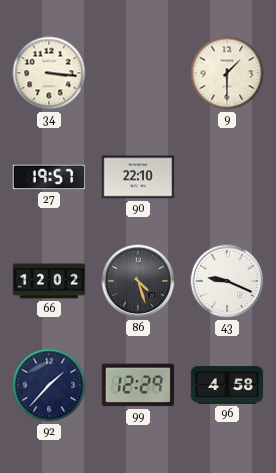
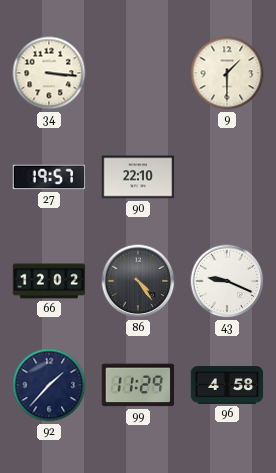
86: 4:27 -> 4:24
99: 12:29 -> 11:29
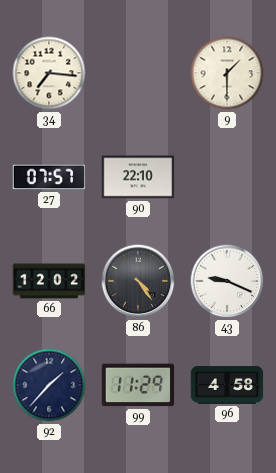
34: 3:16 -> 7:16
27: 19:57 -> 07:57
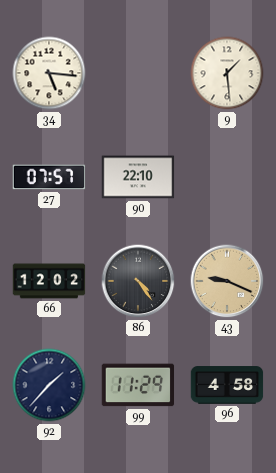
34: 7:16 -> 5:16
9: 1:30 -> 1:29
43 dial: white -> champagne
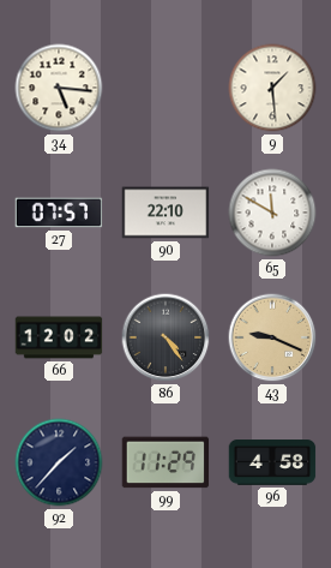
65: none -> 11:50
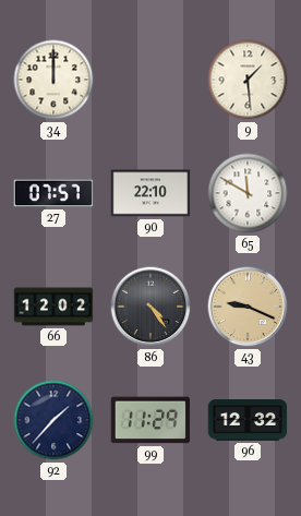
34: 5:16 -> 12:00
96: 4:58 -> 12:32
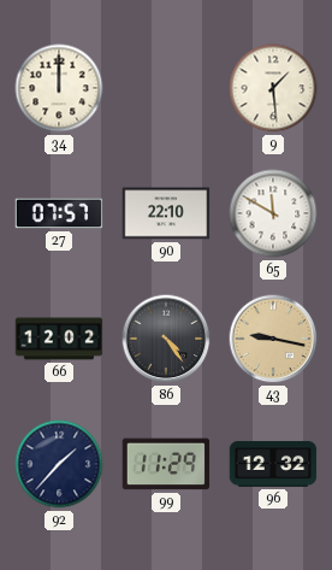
43: 9:19 -> 9:17
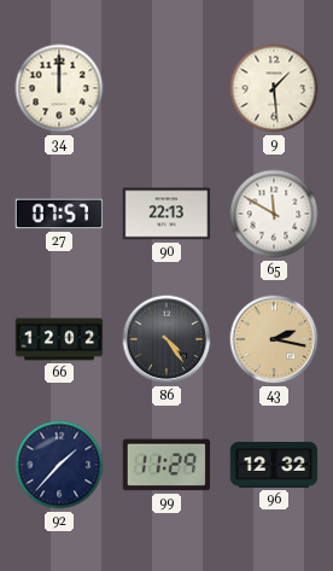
90: 22:10 -> 22:13
43: 9:17 -> 2:17
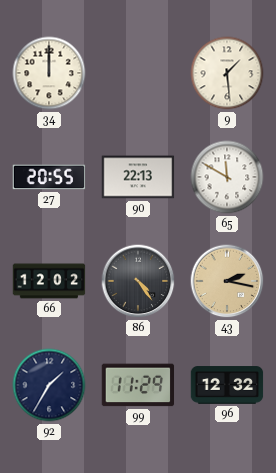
27: 07:57 -> 20:55
92: 1:37 -> 1:35
